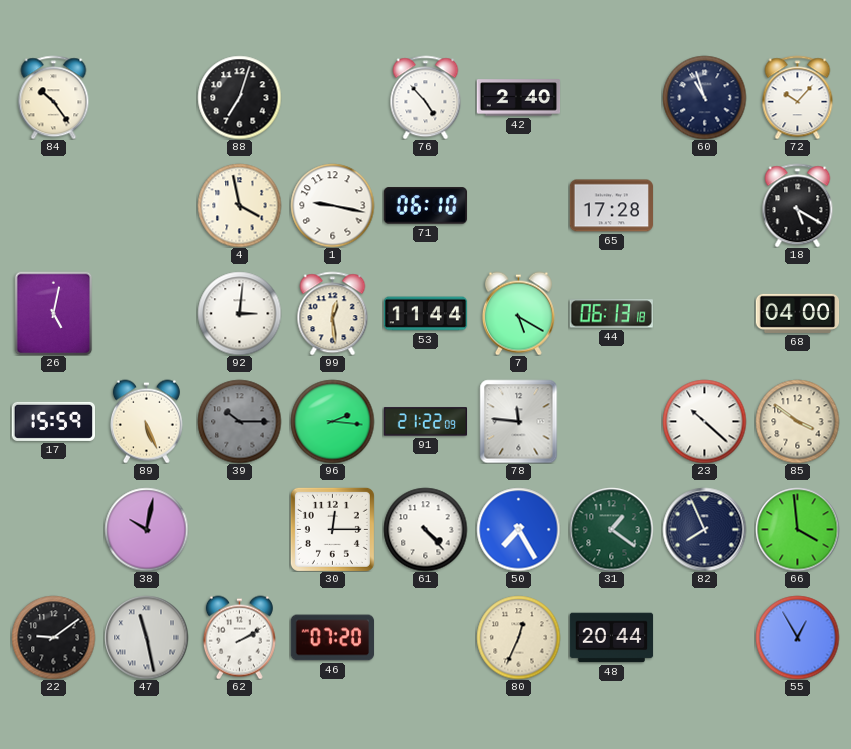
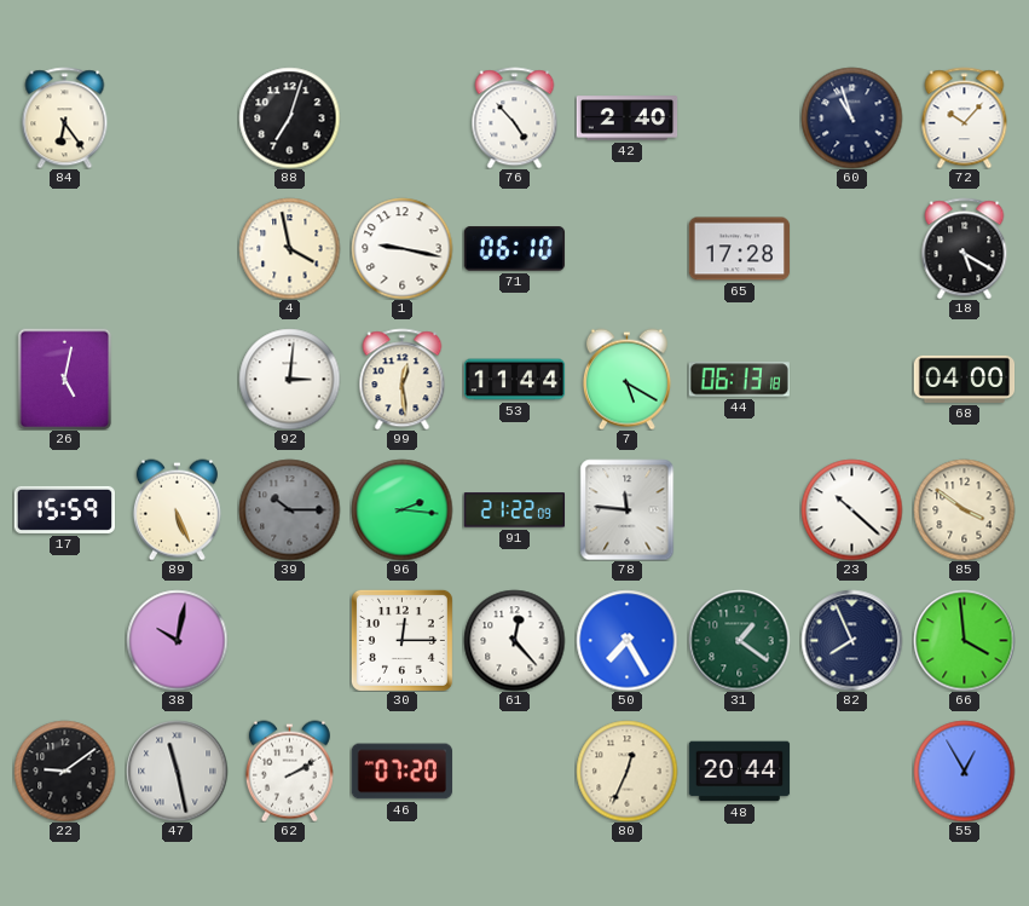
84: 10:24 -> 6:24
61: 4:23 -> 12:23
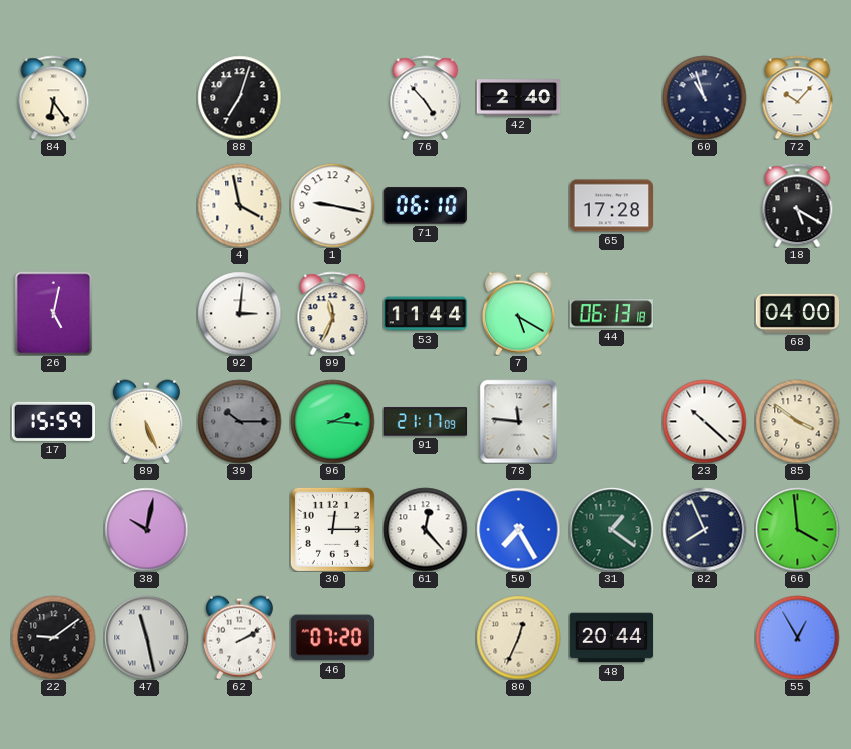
99: 12:29 -> 11:34
91: 21:22 -> 21:17
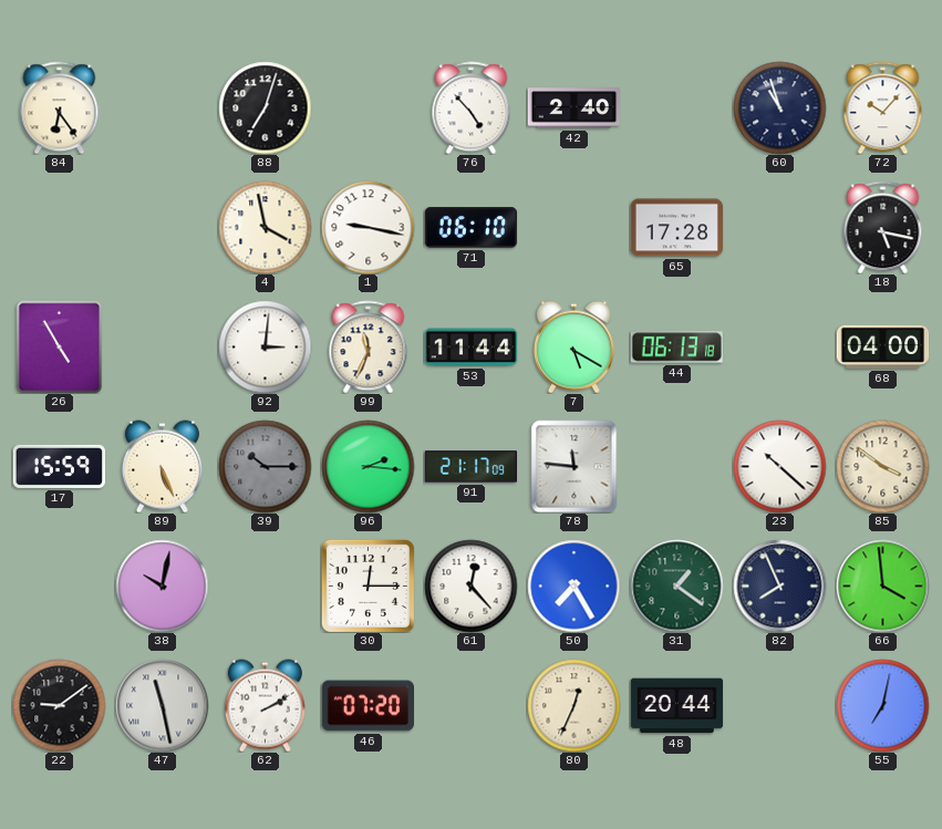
18: 5:20 -> 5:17
26: 5:02 -> 4:55
55: 12:55 -> 7:02
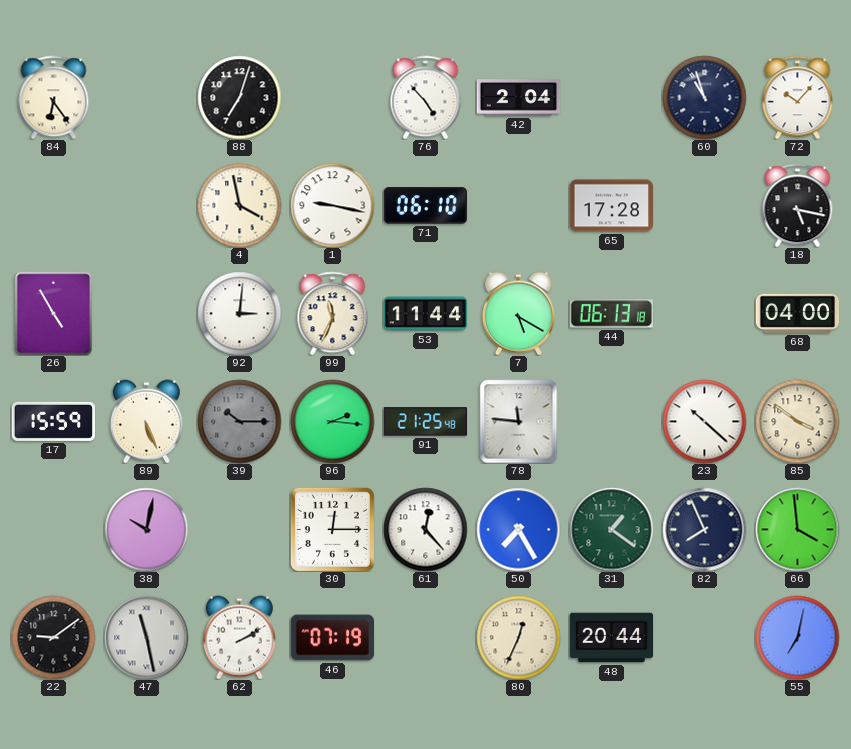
42: 2:40 -> 2:04
91: 21:17 -> 21:25
46: 07:20 -> 07:19
